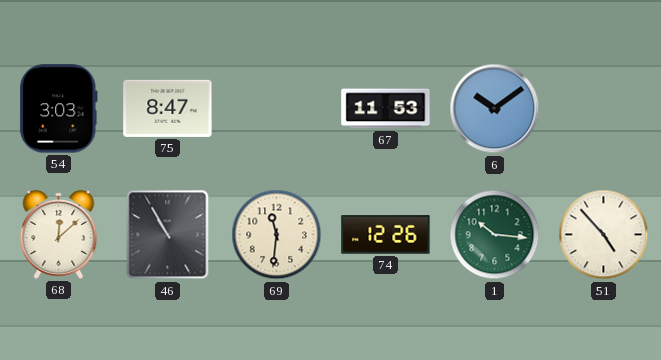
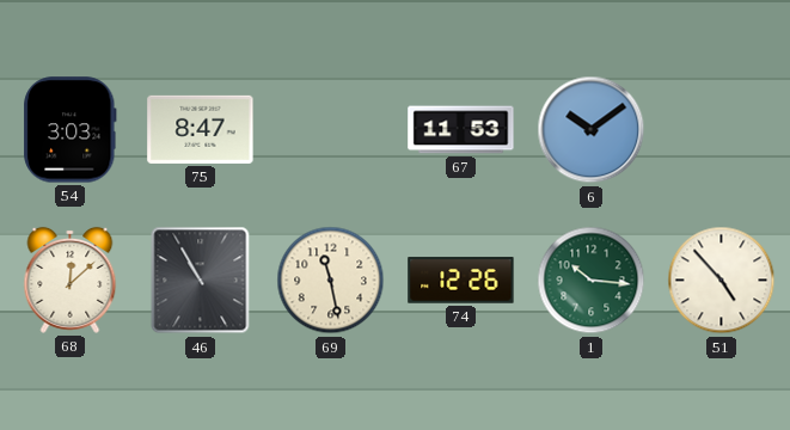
69: 11:31 -> 11:28
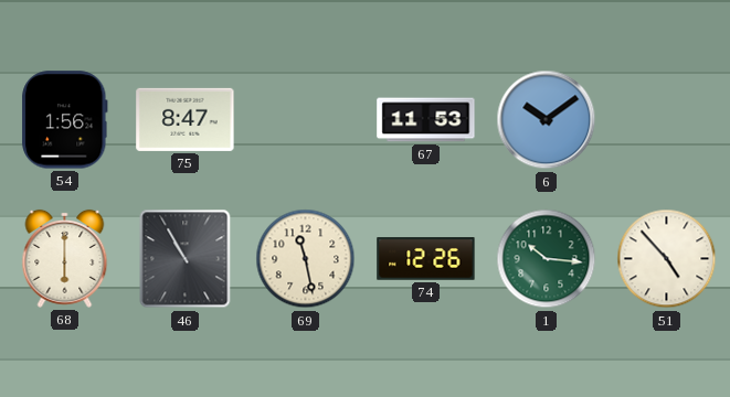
54: 3:03 -> 1:56
68: 12:08 -> 6:00
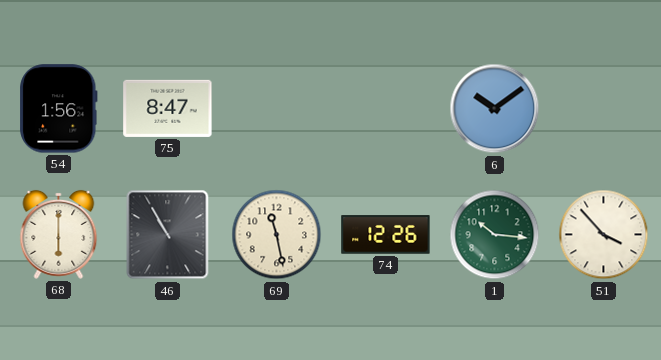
67: 11:53 -> none
51: 4:53 -> 3:53
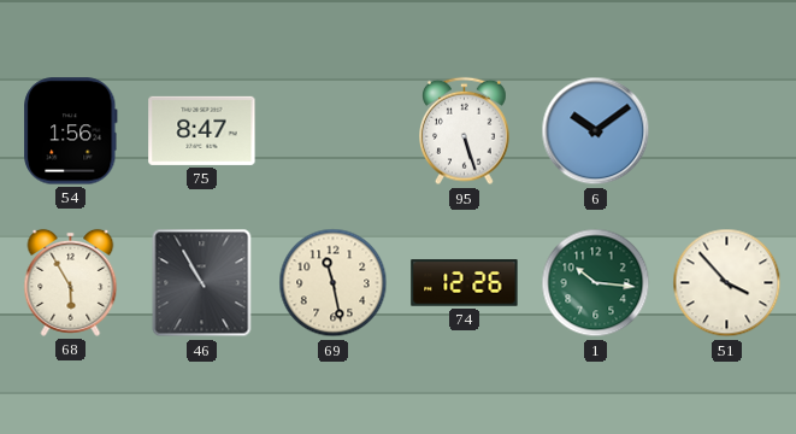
95: none -> 5:27
68: 6:00 -> 5:55
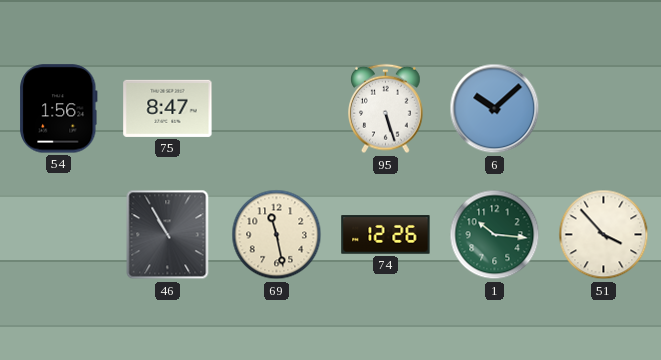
6: 10:09 -> 10:08
68: 5:55 -> none
